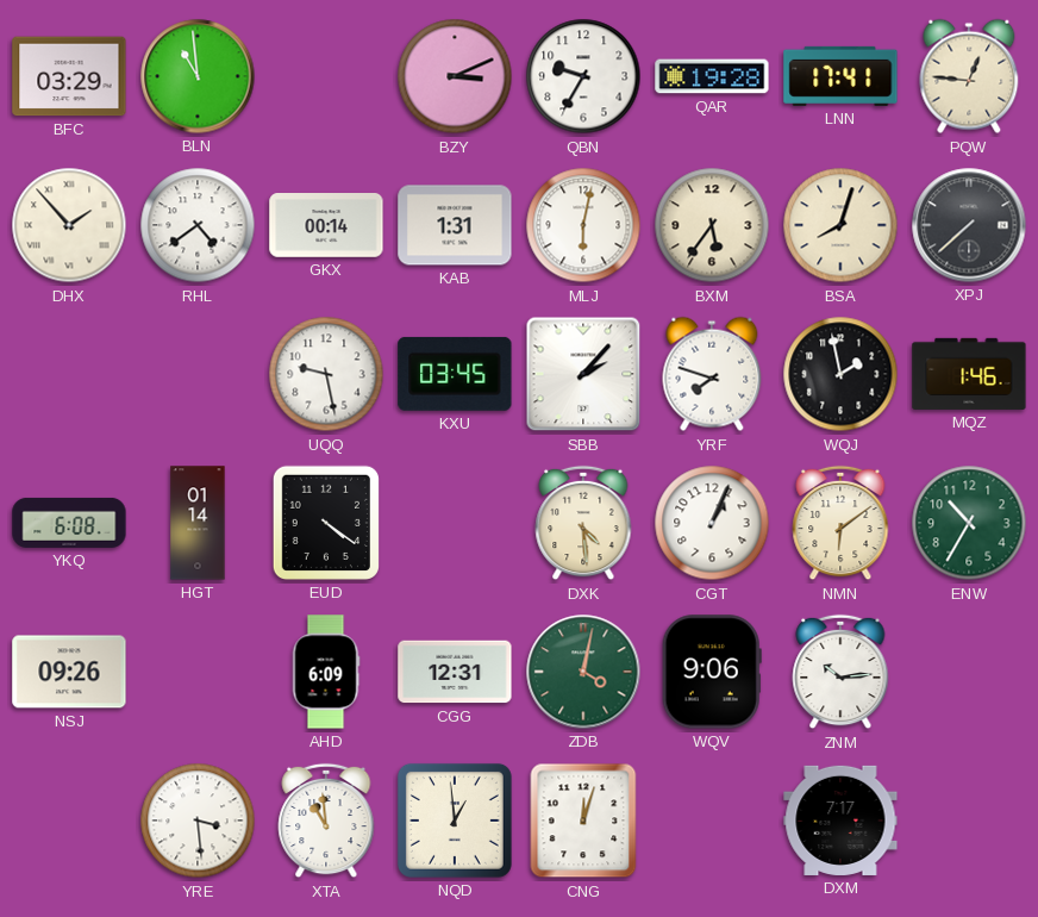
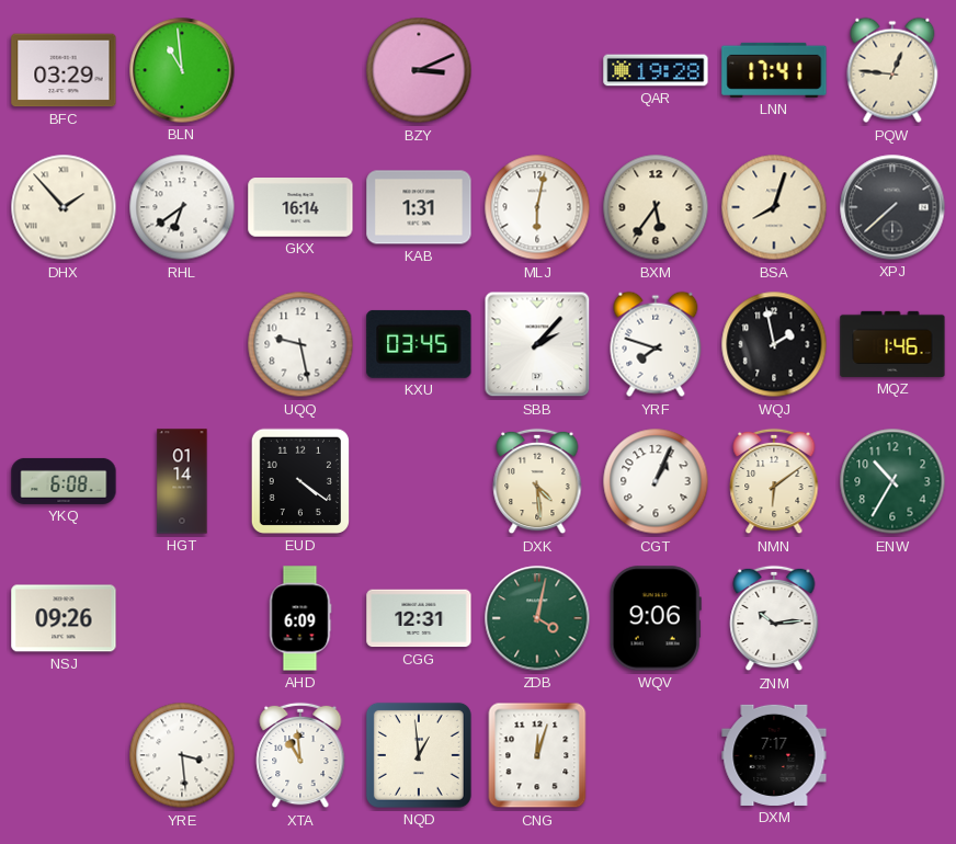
QBN: 9:35 -> none
RHL: 4:39 -> 6:39
GKX: 00:14 -> 16:14
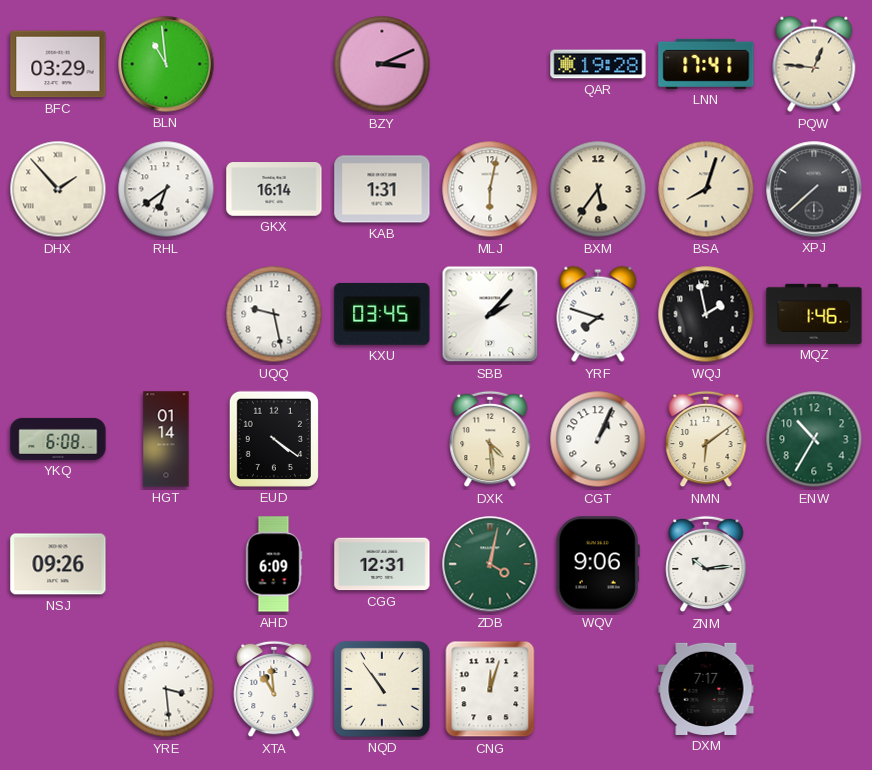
NQD: 12:59 -> 10:54
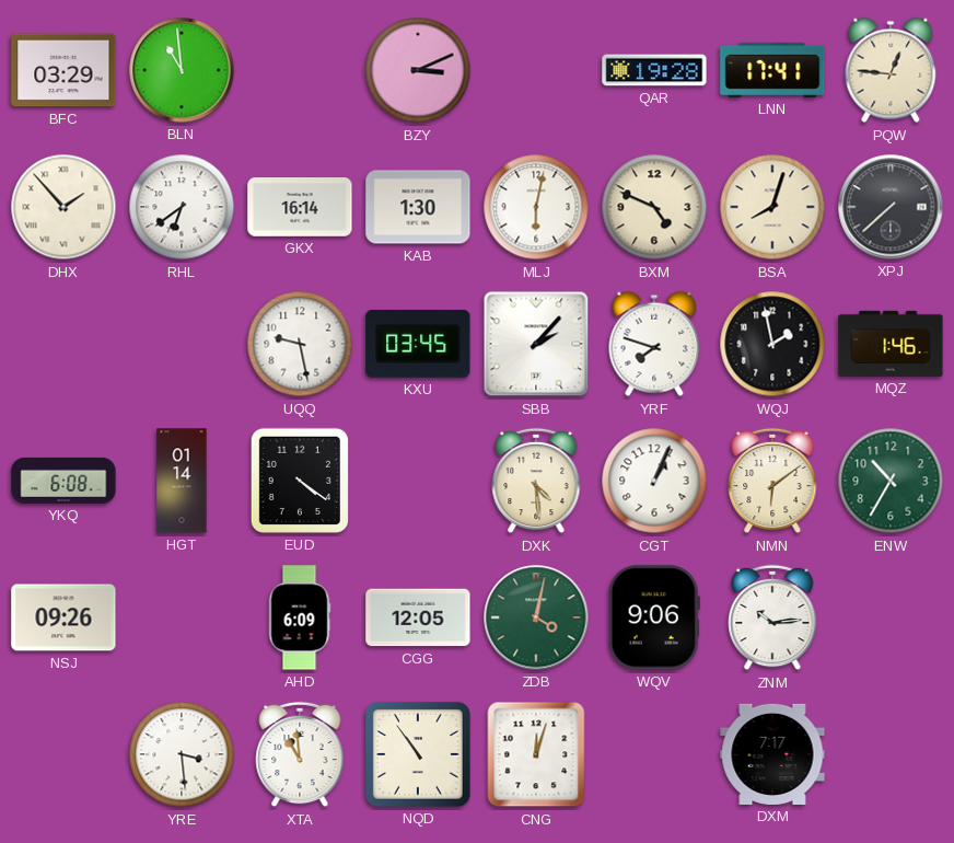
KAB: 1:31 -> 1:30
BXM: 5:36 -> 4:49
CGG: 12:31 -> 12:05
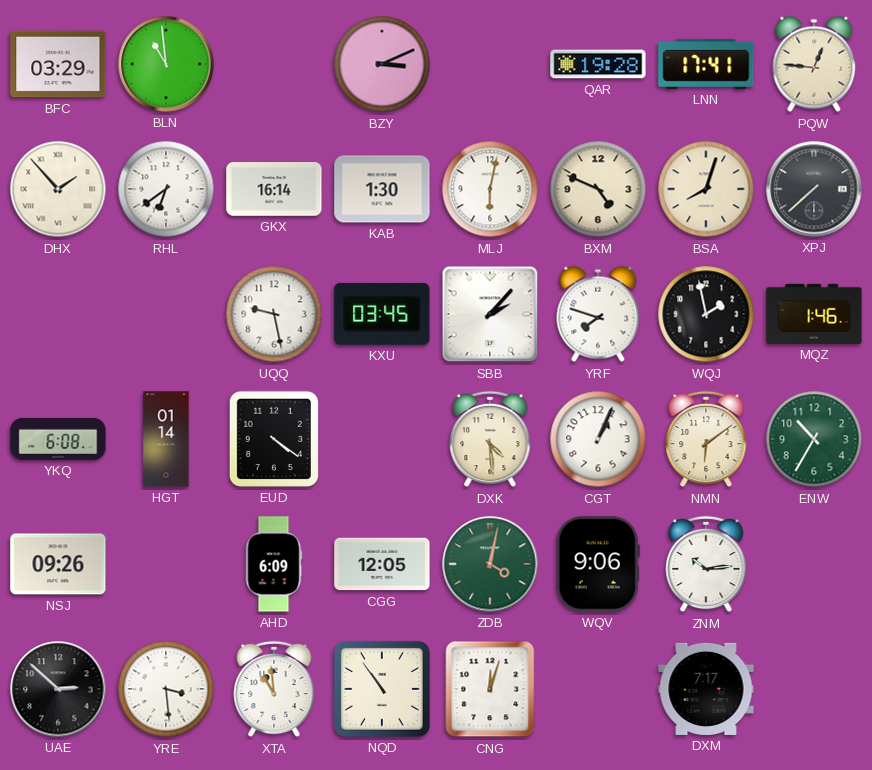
UAE: none -> 2:52
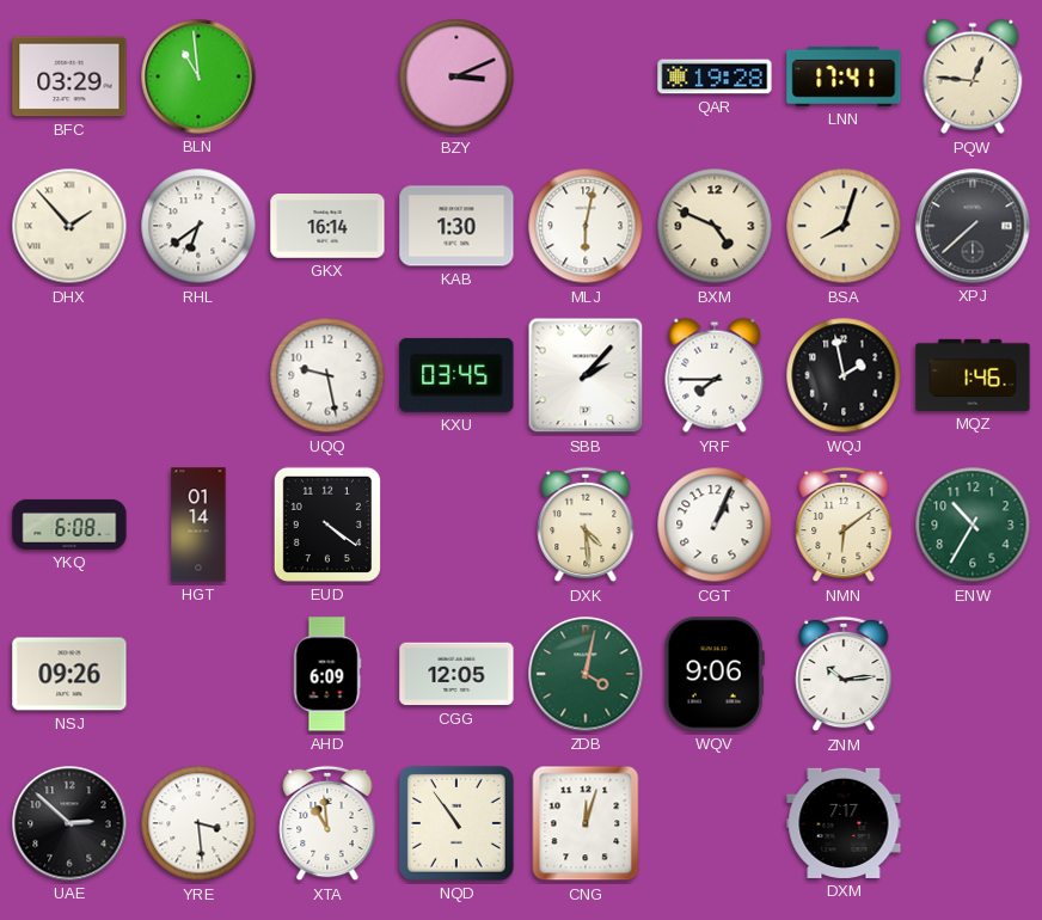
YRF: 7:48 -> 7:45
